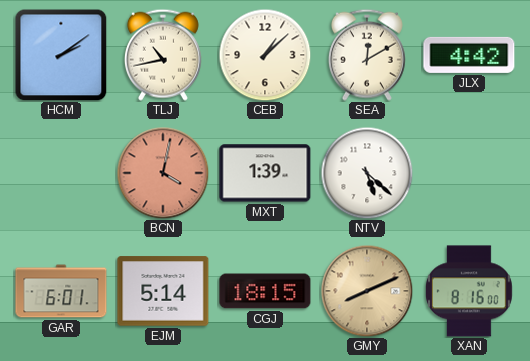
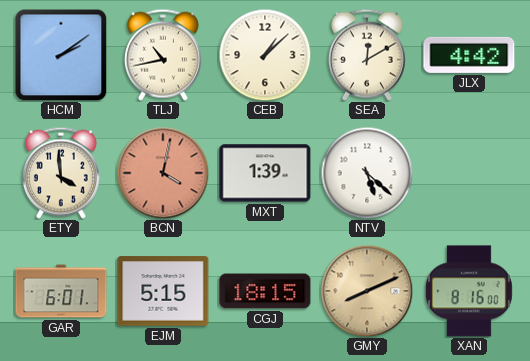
ETY: none -> 3:59
EJM: 5:14 -> 5:15
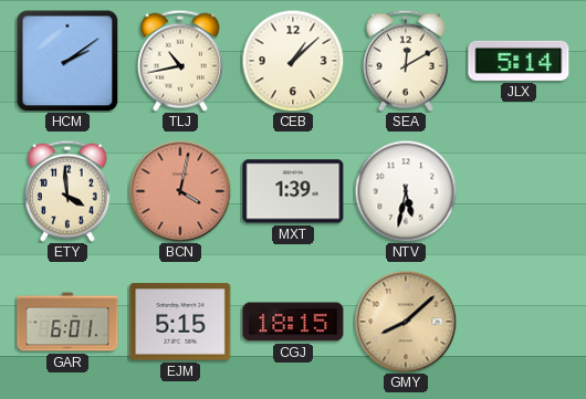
JLX: 4:42 -> 5:14
NTV: 5:22 -> 5:32
GMY: 8:11 -> 8:08
XAN: 8:16 -> none
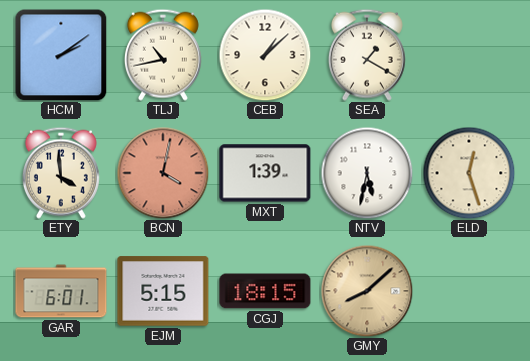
SEA: 12:10 -> 1:20
JLX: 5:14 -> none
ELD: none -> 12:27
